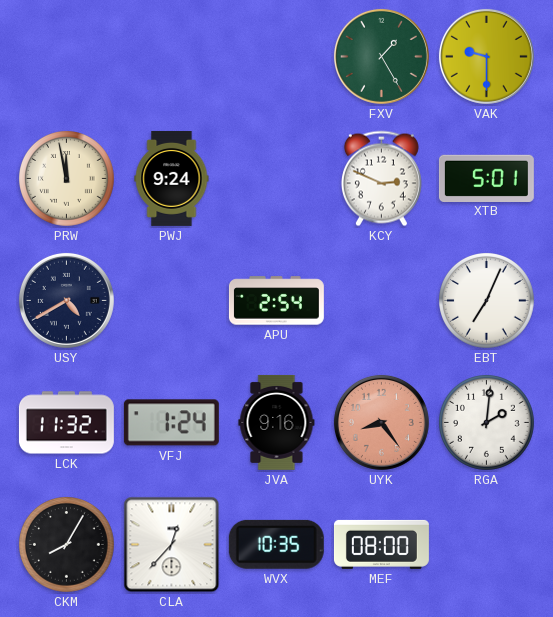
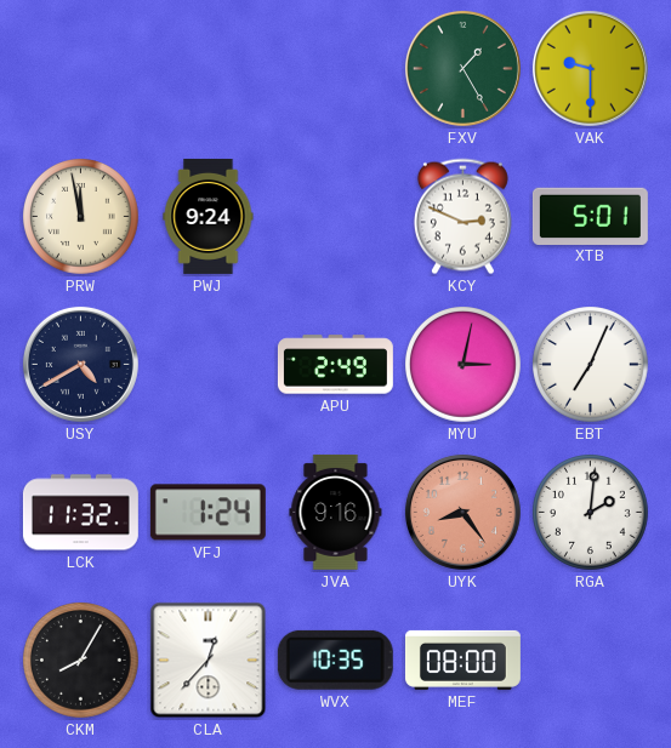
APU: 2:54 -> 2:49
MYU: none -> 3:02
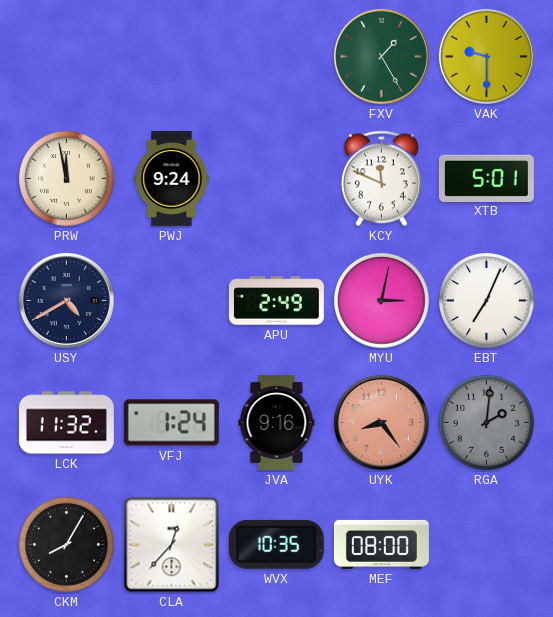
KCY: 2:49 -> 11:49
RGA dial: white -> grey
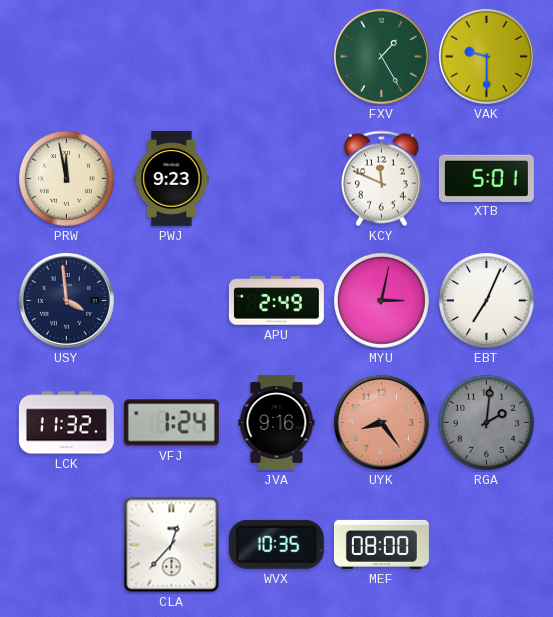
PWJ: 9:24 -> 9:23
USY: 4:40 -> 3:59
CKM: 8:05 -> none
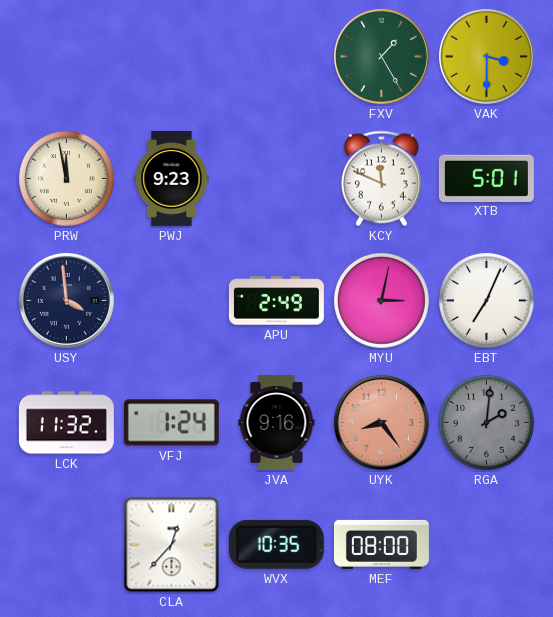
VAK: 9:30 -> 3:30
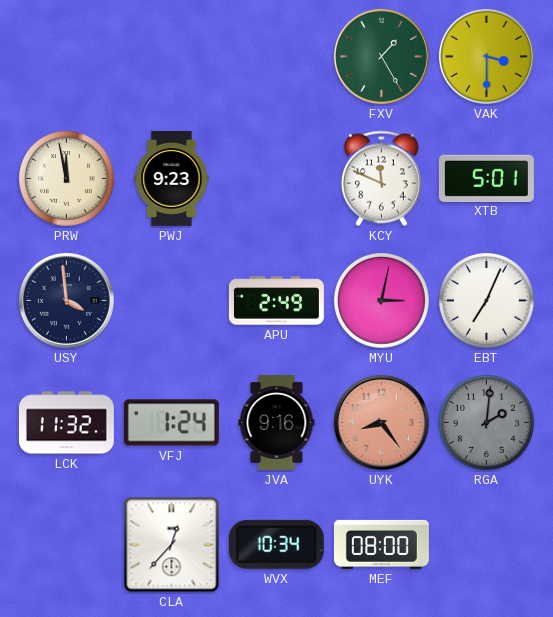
WVX: 10:35 -> 10:34
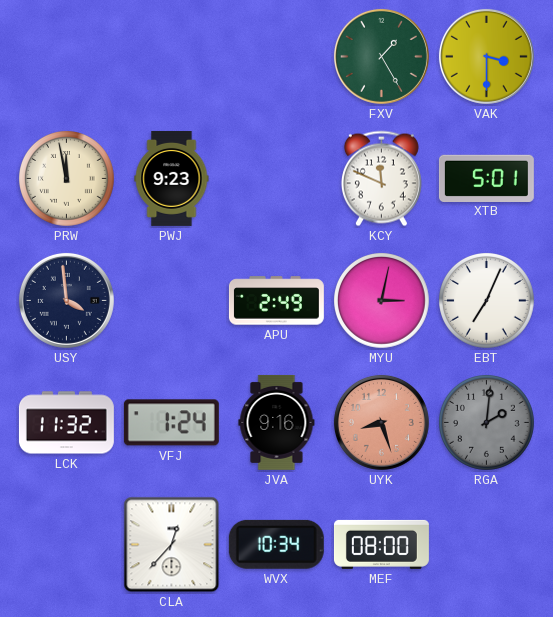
UYK: 8:24 -> 8:27
